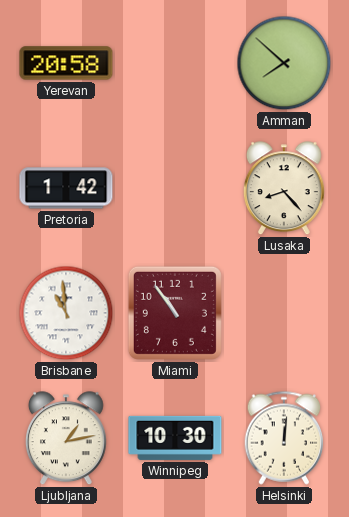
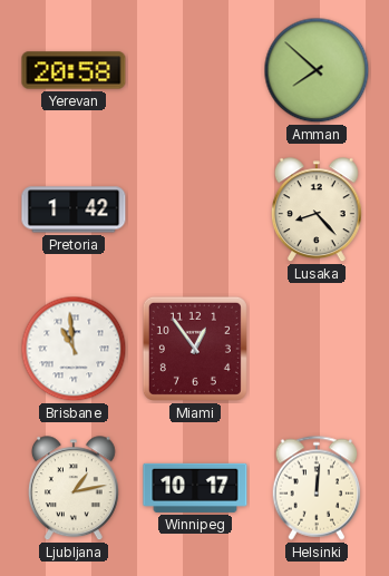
Miami: 10:54 -> 12:54
Winnipeg: 10:30 -> 10:17
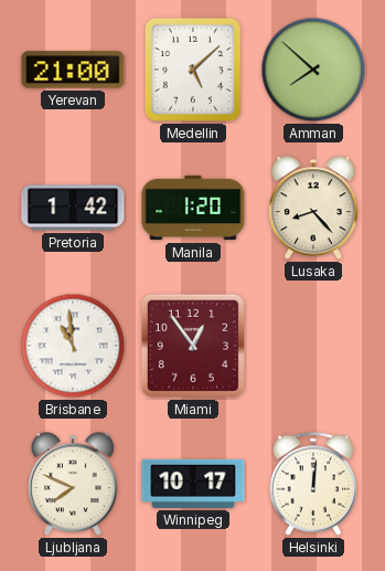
Yerevan: 20:58 -> 21:00
Medellin: none -> 5:08
Manila: none -> 1:20
Ljubljana: 1:13 -> 7:49
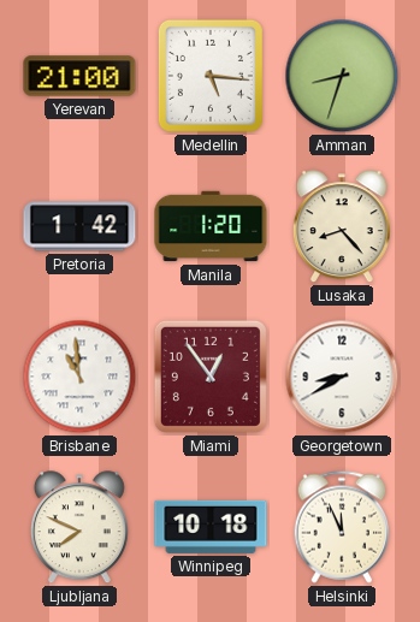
Medellin: 5:08 -> 5:16
Amman: 7:52 -> 8:33
Georgetown: none -> 8:40
Winnipeg: 10:17 -> 10:18
Helsinki: 12:01 -> 11:56
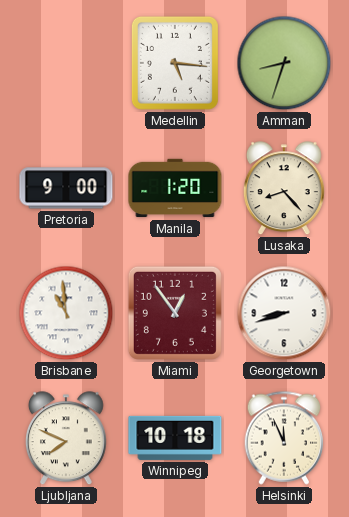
Yerevan: 21:00 -> none
Pretoria: 1:42 -> 9:00
Georgetown: 8:40 -> 8:42
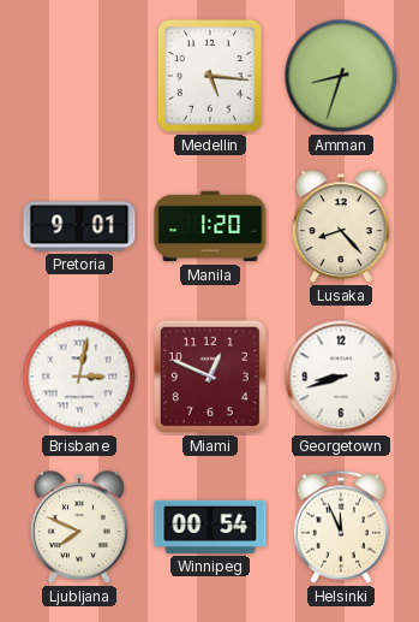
Pretoria: 9:00 -> 9:01
Brisbane: 10:59 -> 3:02
Miami: 12:54 -> 12:49
Winnipeg: 10:18 -> 00:54
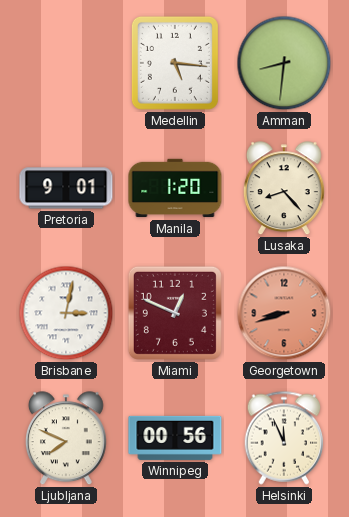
Amman: 8:33 -> 8:31
Georgetown dial: white -> salmon
Winnipeg: 00:54 -> 00:56
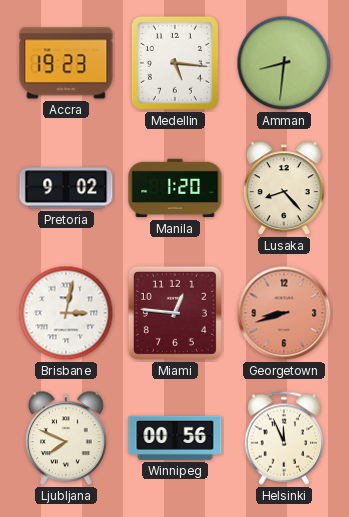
Accra: none -> 19:23
Pretoria: 9:01 -> 9:02
Miami: 12:49 -> 12:46
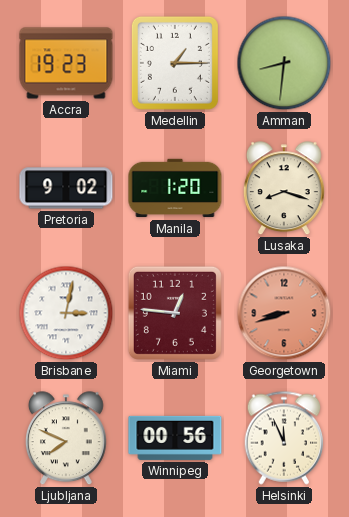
Medellin: 5:16 -> 1:15
Lusaka: 8:23 -> 8:18
